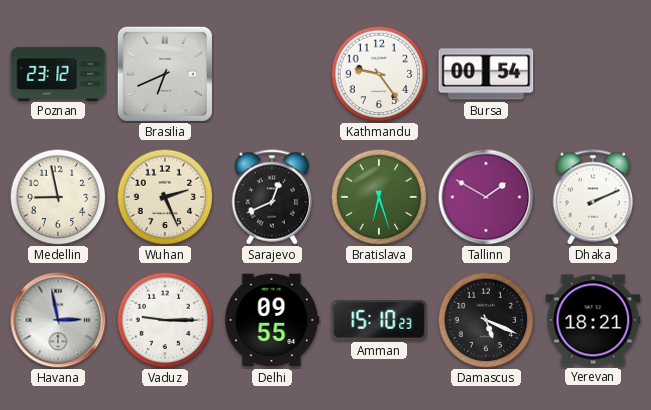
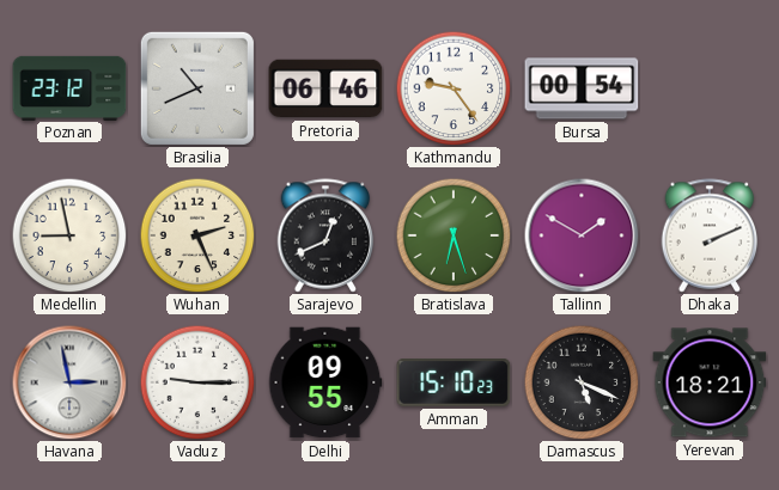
Brasilia: 6:41 -> 10:41
Pretoria: none -> 06:46
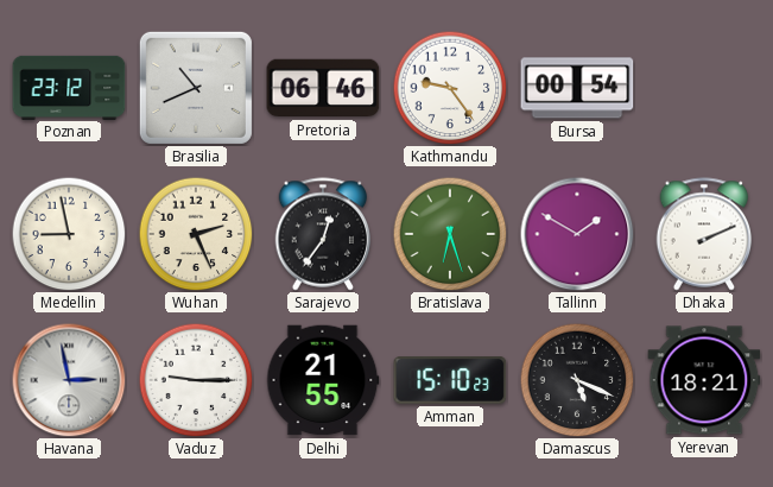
Sarajevo: 12:41 -> 12:36
Delhi: 09:55 -> 21:55
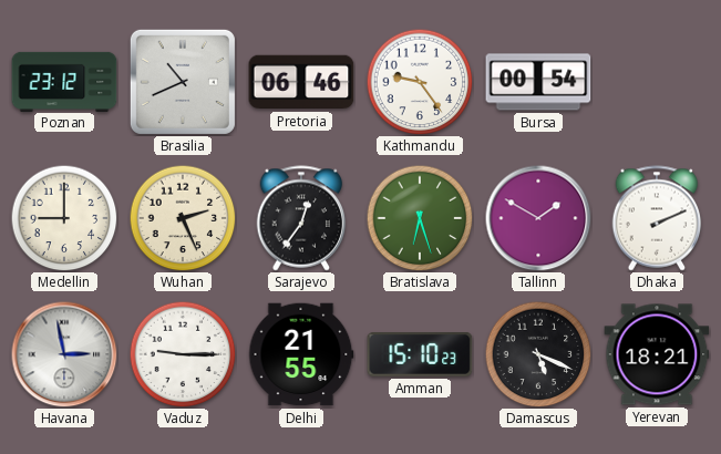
Medellin: 8:58 -> 9:00
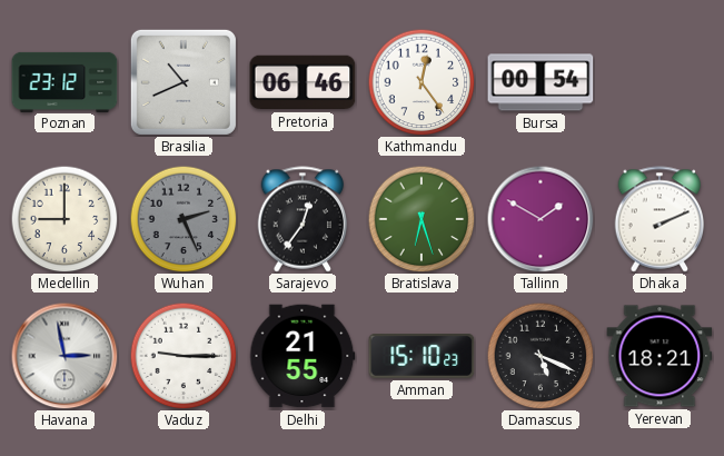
Kathmandu: 9:24 -> 12:24
Wuhan dial: cream -> grey
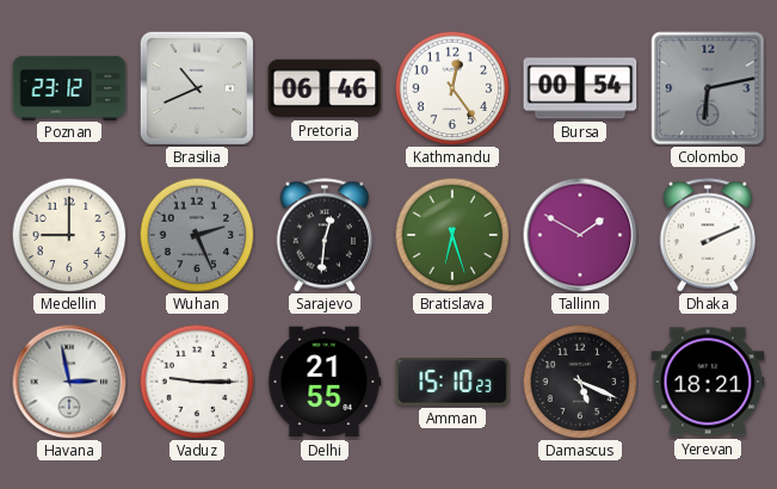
Colombo: none -> 6:13
Sarajevo: 12:36 -> 12:31
